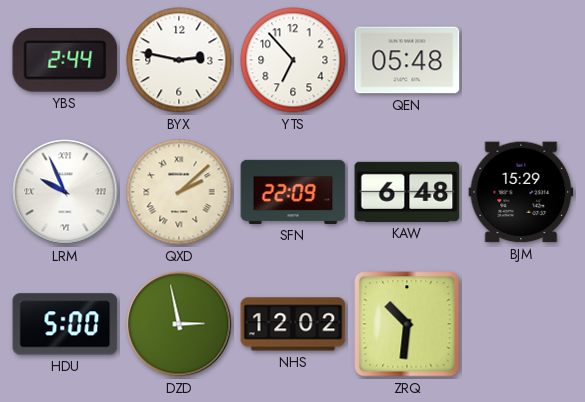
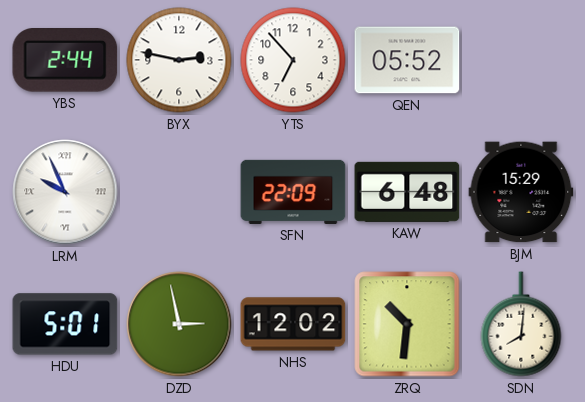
QEN: 05:48 -> 05:52
QXD: 2:08 -> none
HDU: 5:00 -> 5:01
SDN: none -> 8:01
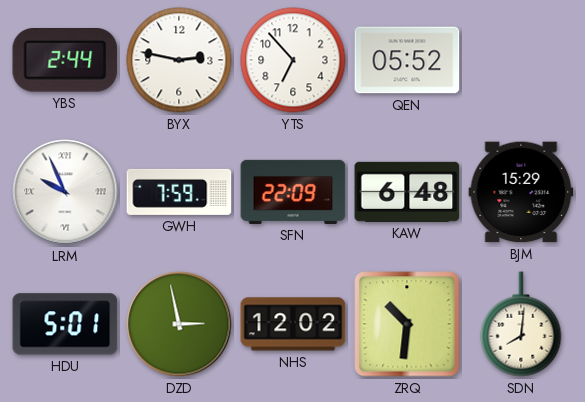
GWH: none -> 7:59
